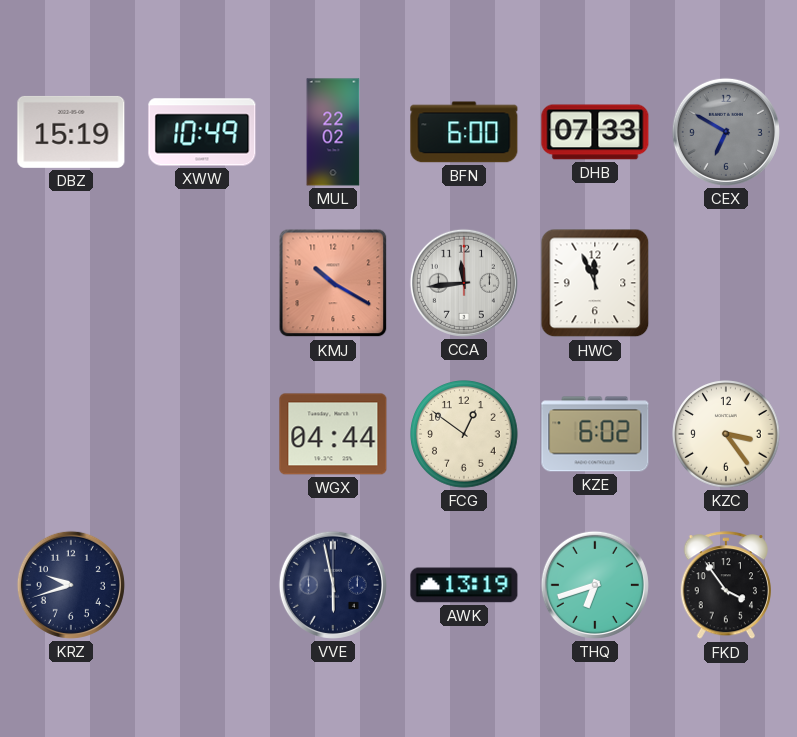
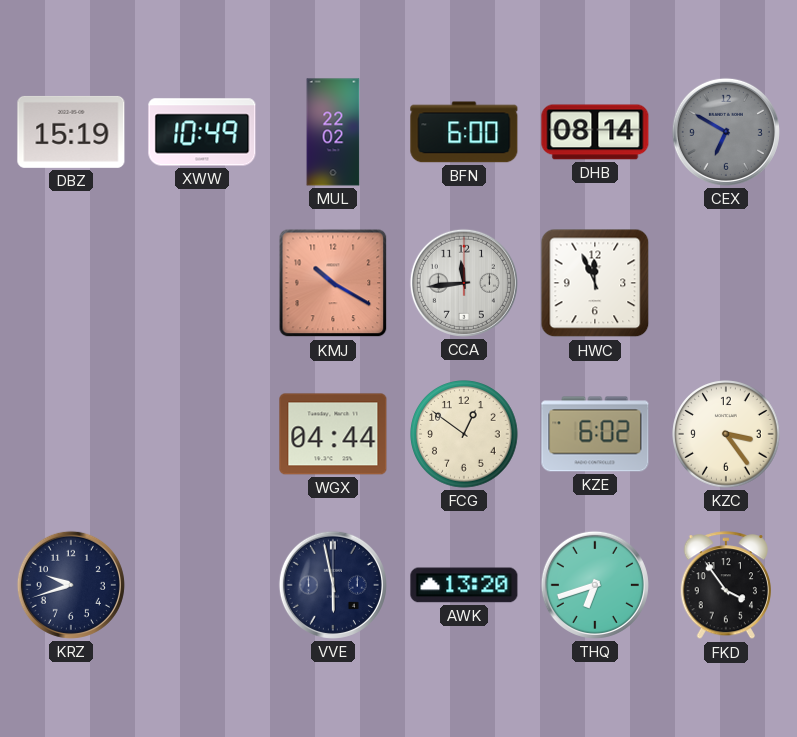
DHB: 07:33 -> 08:14
AWK: 13:19 -> 13:20
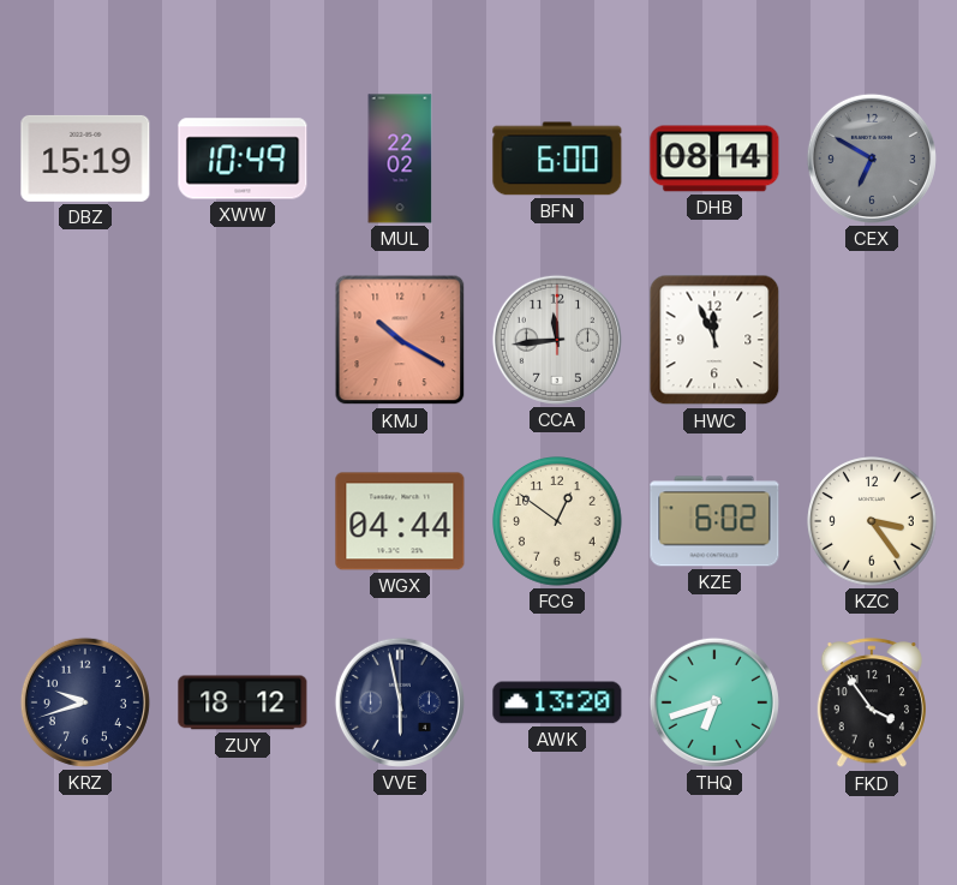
ZUY: none -> 18:12
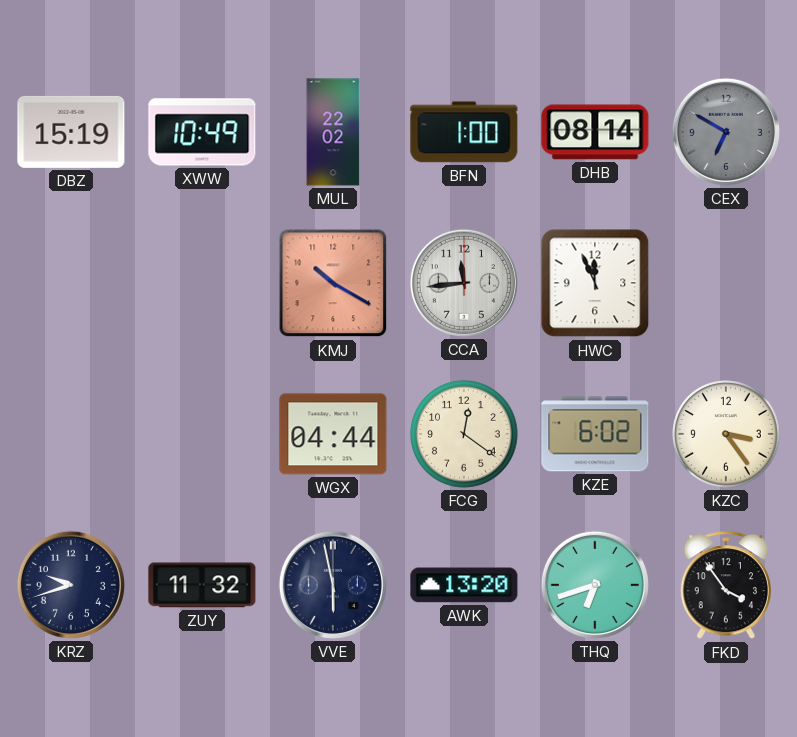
BFN: 6:00 -> 1:00
FCG: 12:51 -> 12:21
ZUY: 18:12 -> 11:32
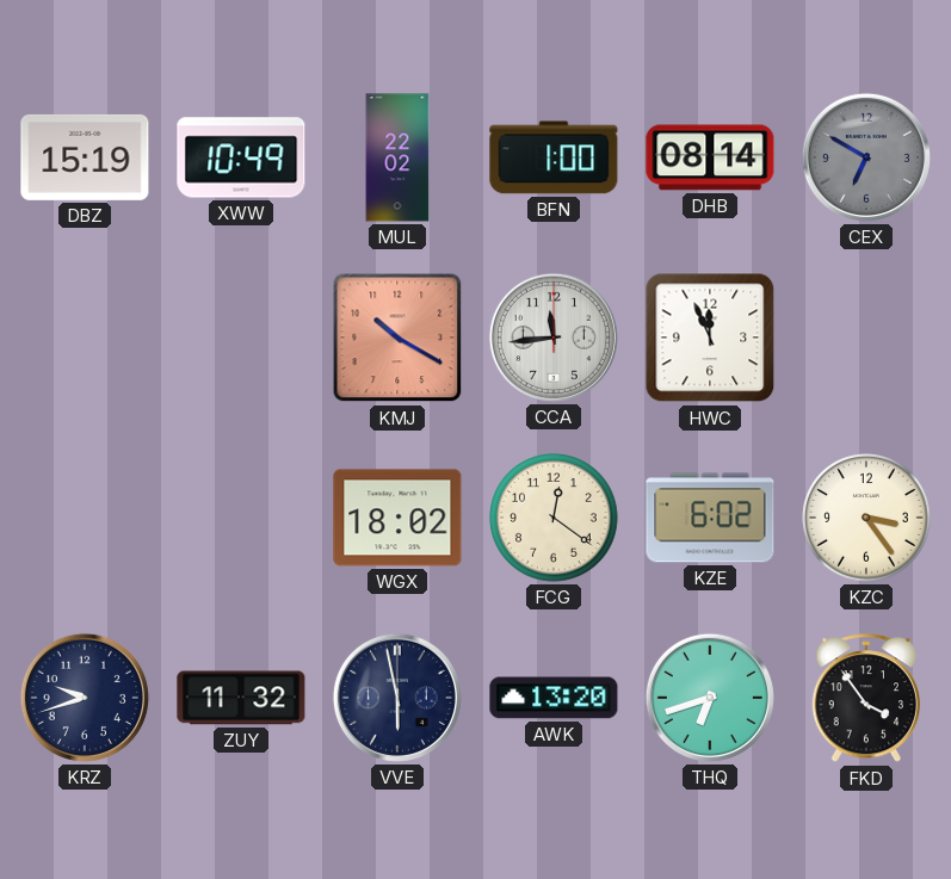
WGX: 04:44 -> 18:02
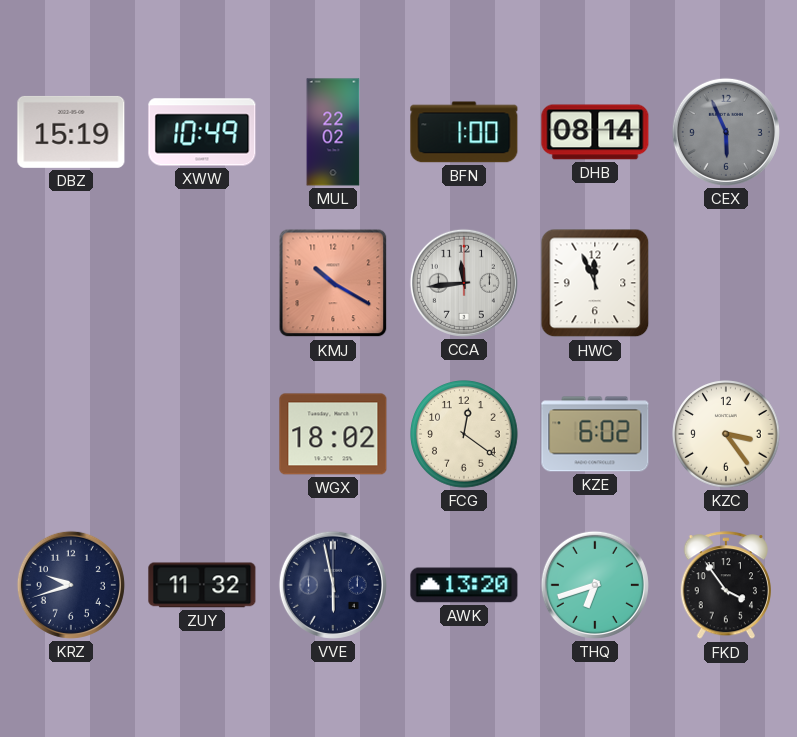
CEX: 6:50 -> 5:56
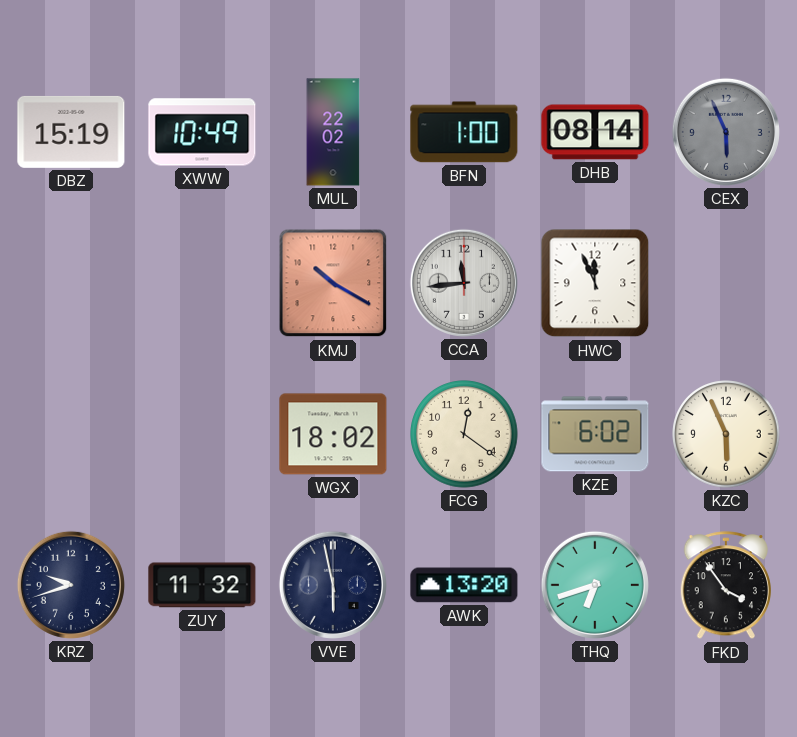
KZC: 3:24 -> 5:56
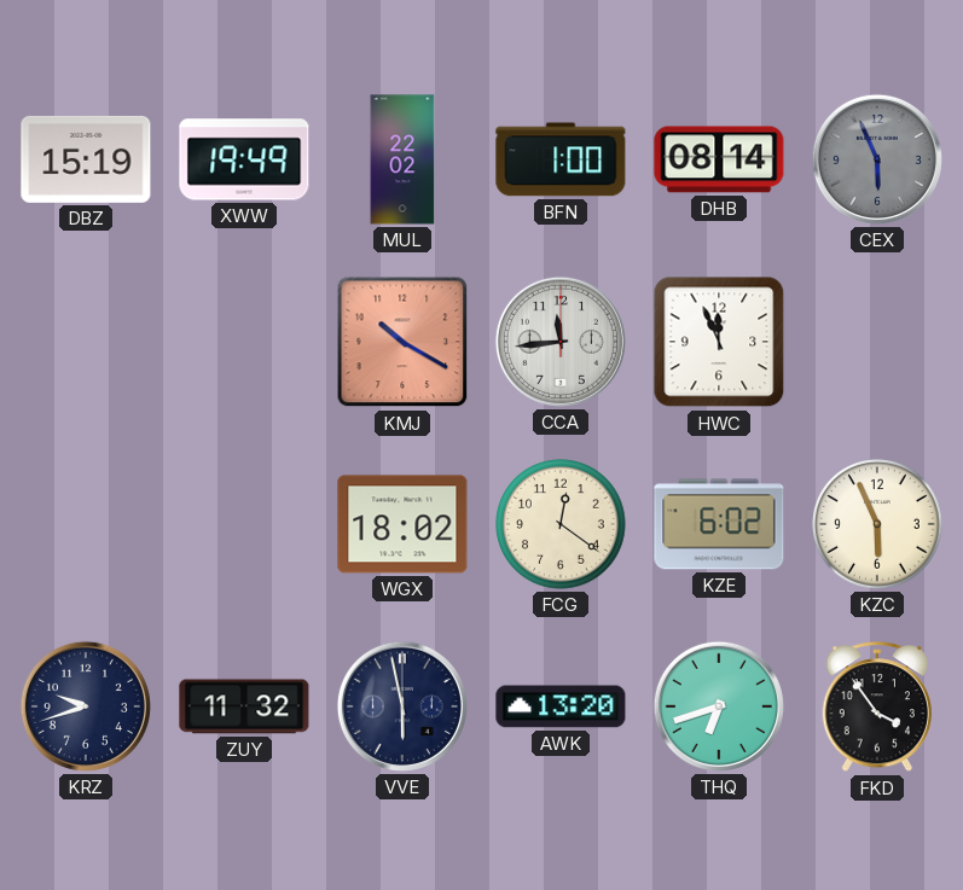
XWW: 10:49 -> 19:49
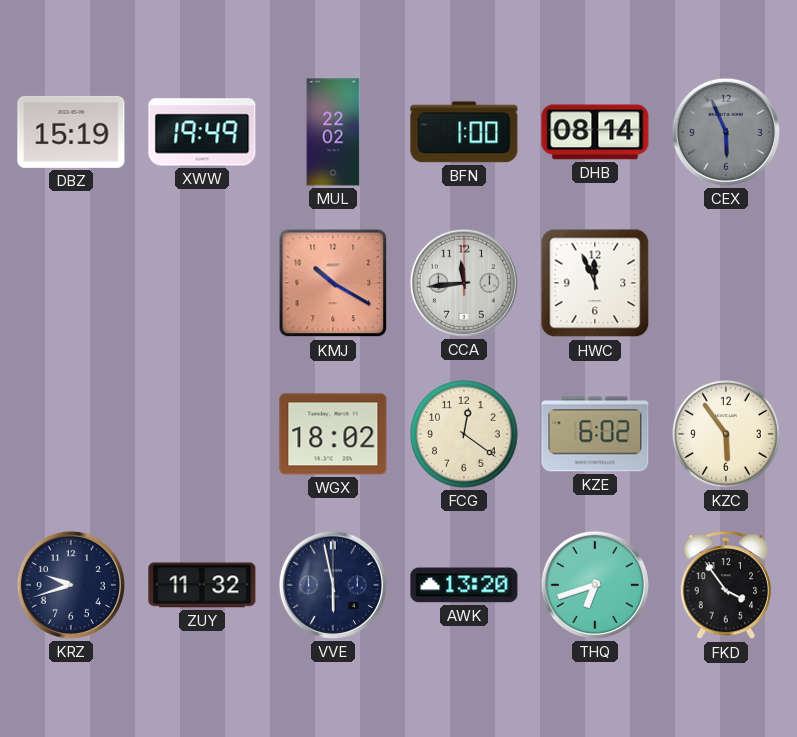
KZC: 5:56 -> 5:54
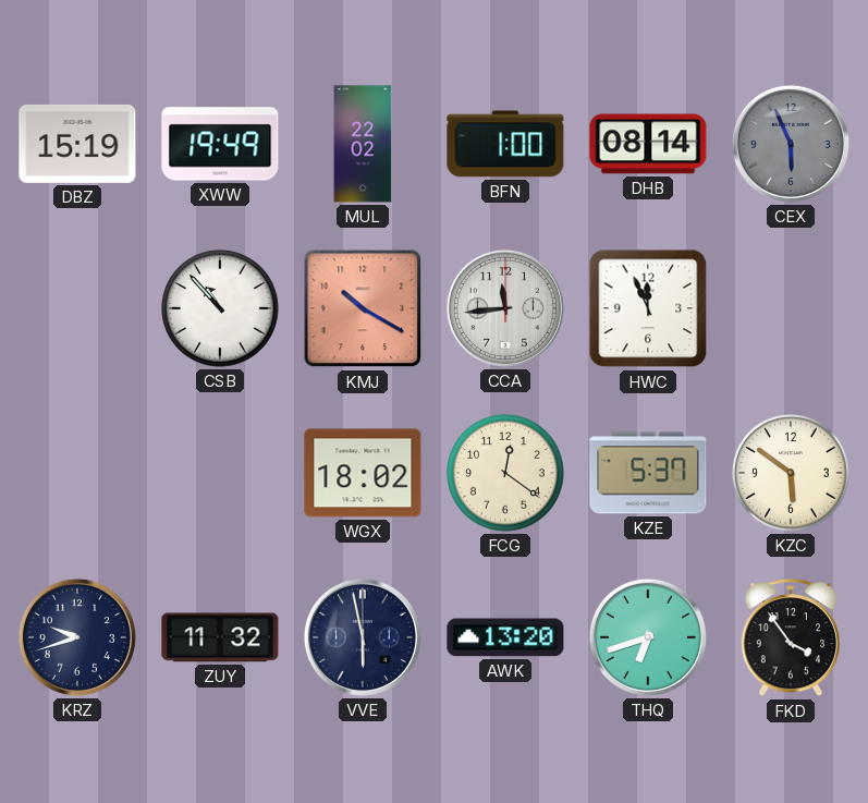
CSB: none -> 10:53
KZE: 6:02 -> 5:37
KZC: 5:54 -> 5:51
